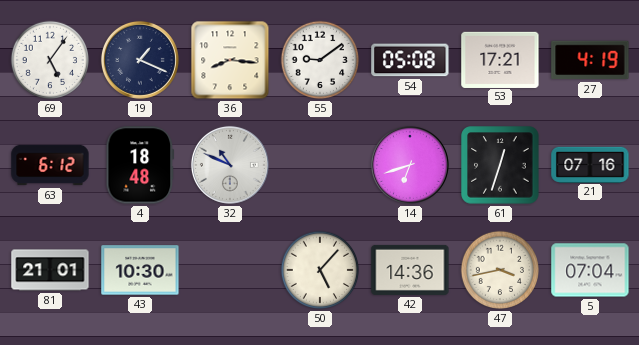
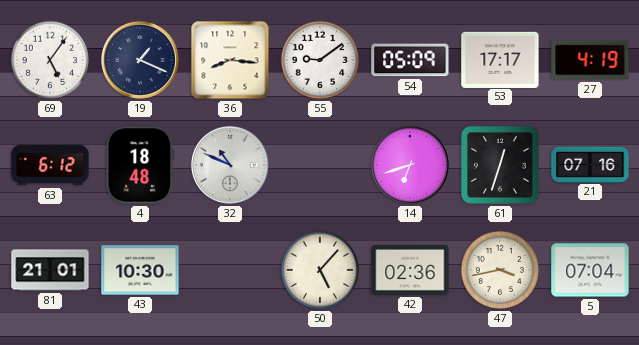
54: 05:08 -> 05:09
53: 17:21 -> 17:17
42: 14:36 -> 02:36
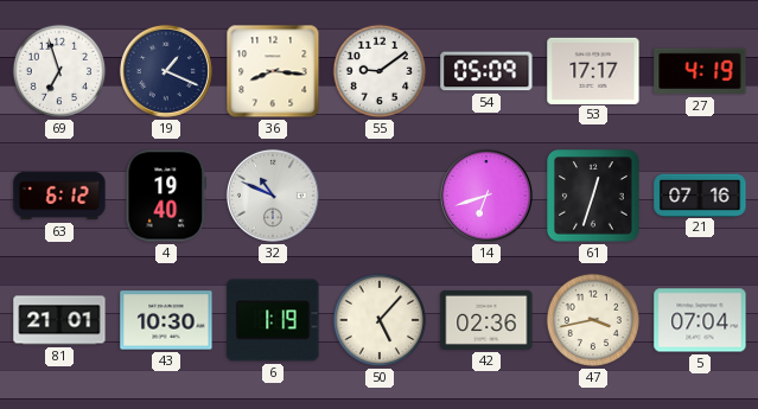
69: 5:06 -> 6:57
4: 18:48 -> 19:40
6: none -> 1:19
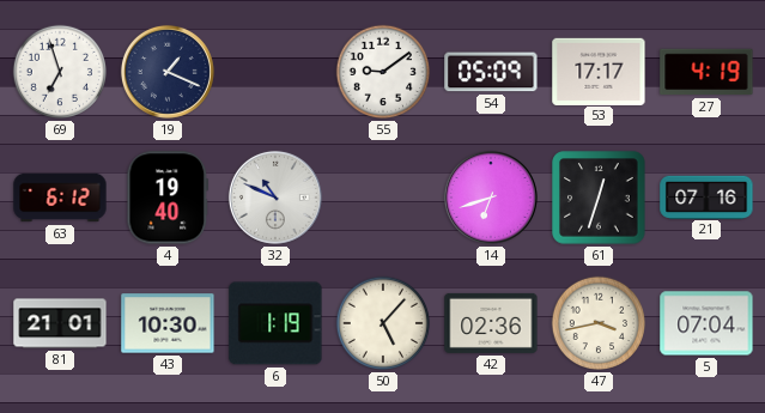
36: 8:16 -> none
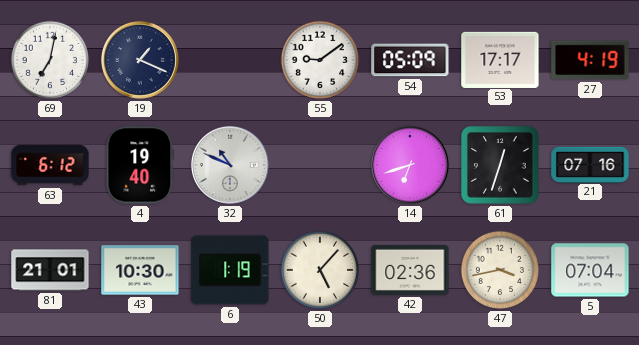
69: 6:57 -> 7:02
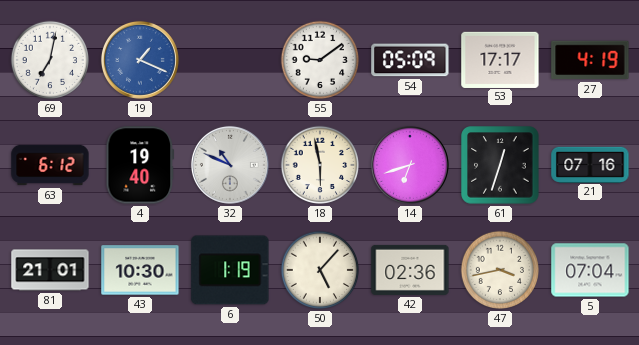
19 dial: navy -> blue
18: none -> 5:58
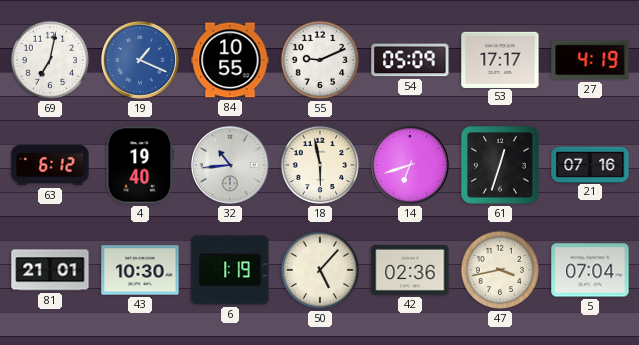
84: none -> 10:55
55: 9:09 -> 9:11
32: 10:49 -> 10:44
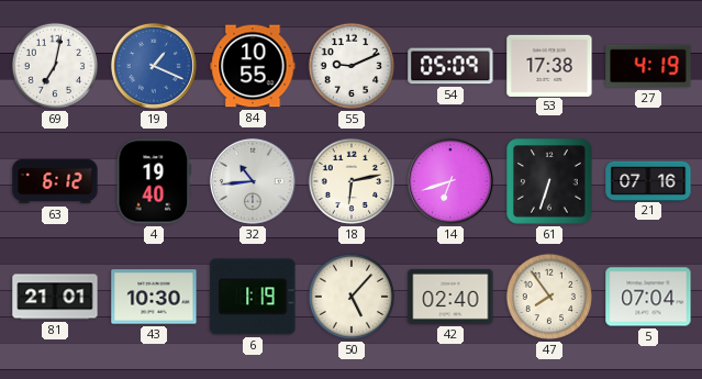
53: 17:17 -> 17:38
18: 5:58 -> 6:13
61: 12:33 -> 6:33
42: 02:36 -> 02:40
47: 3:43 -> 7:54
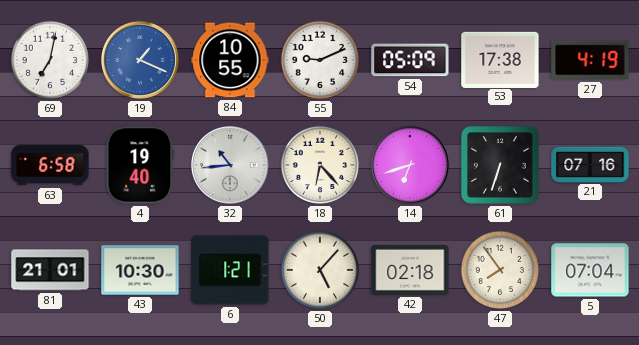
63: 6:12 -> 6:58
18: 6:13 -> 6:23
6: 1:19 -> 1:21
42: 02:40 -> 02:18
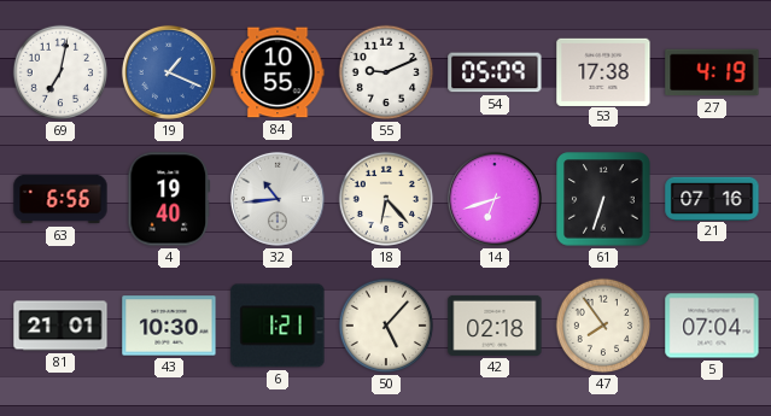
63: 6:58 -> 6:56
